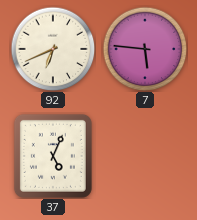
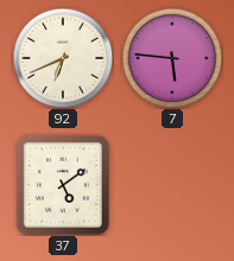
37: 5:04 -> 5:09
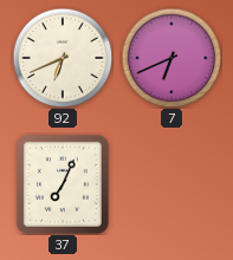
7: 5:46 -> 6:41
37: 5:09 -> 7:04
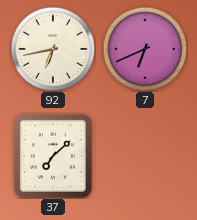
92: 6:41 -> 6:43
37: 7:04 -> 7:08
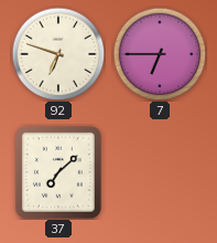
92: 6:43 -> 6:48
7: 6:41 -> 6:45
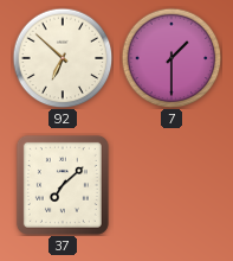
92: 6:48 -> 6:52
7: 6:45 -> 1:30
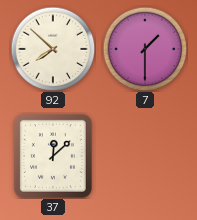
92: 6:52 -> 7:52
37: 7:08 -> 12:08
